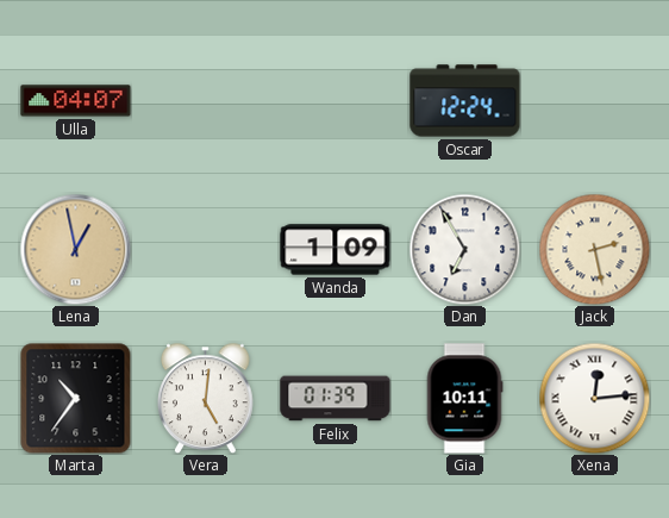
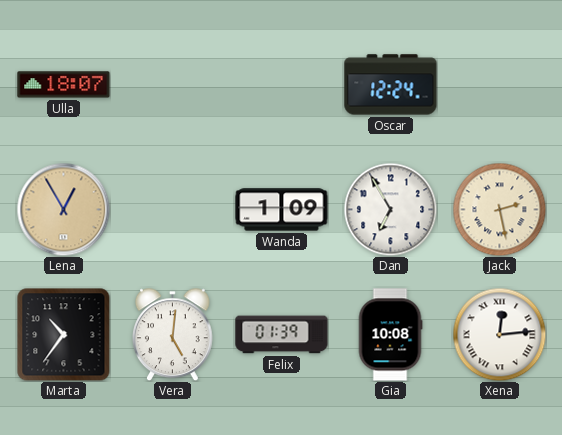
Ulla: 04:07 -> 18:07
Lena: 12:58 -> 12:55
Gia: 10:11 -> 10:08
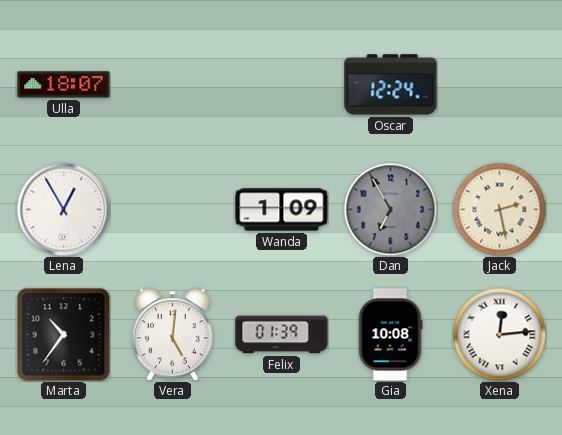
Lena dial: champagne -> white
Dan dial: white -> grey
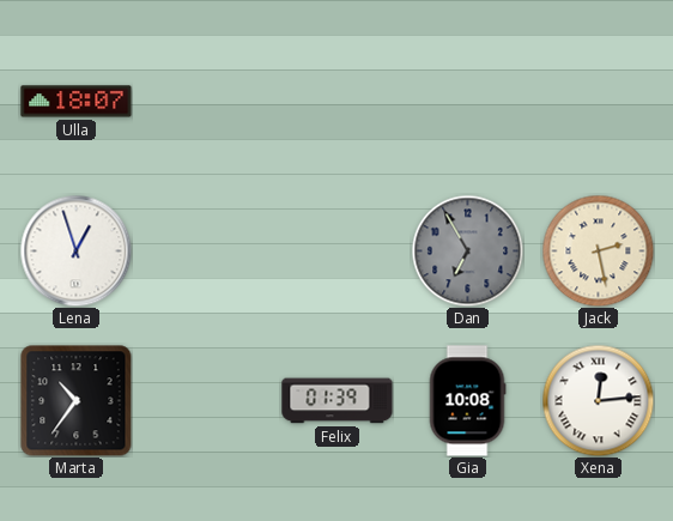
Oscar: 12:24 -> none
Lena: 12:55 -> 12:57
Wanda: 1:09 -> none
Vera: 5:01 -> none
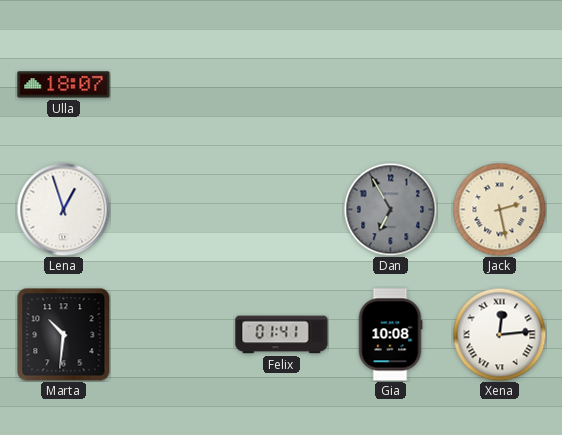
Marta: 10:36 -> 10:31
Felix: 01:39 -> 01:41
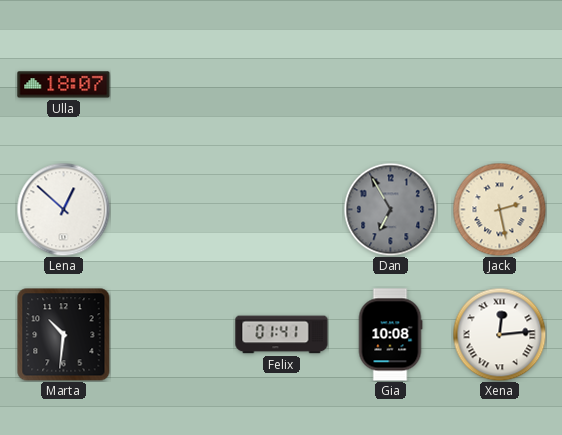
Lena: 12:57 -> 12:52
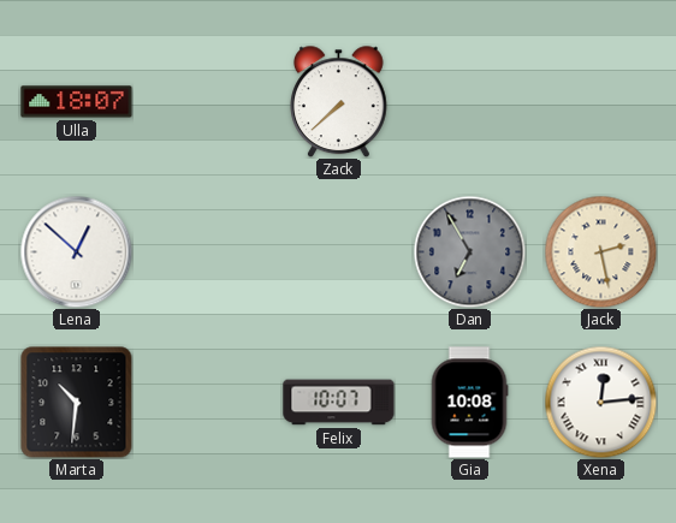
Zack: none -> 7:38
Felix: 01:41 -> 10:07
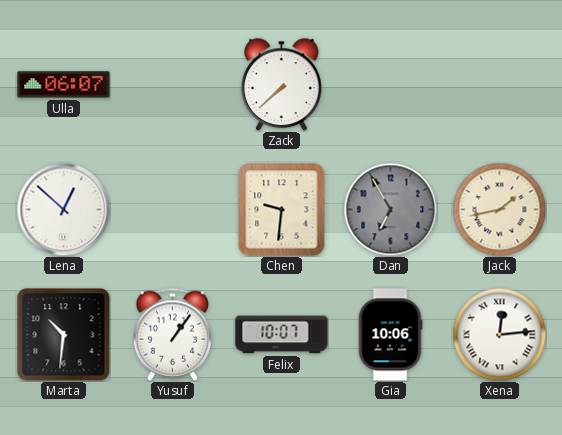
Ulla: 18:07 -> 06:07
Chen: none -> 9:31
Jack: 2:28 -> 1:43
Yusuf: none -> 1:06
Gia: 10:08 -> 10:06
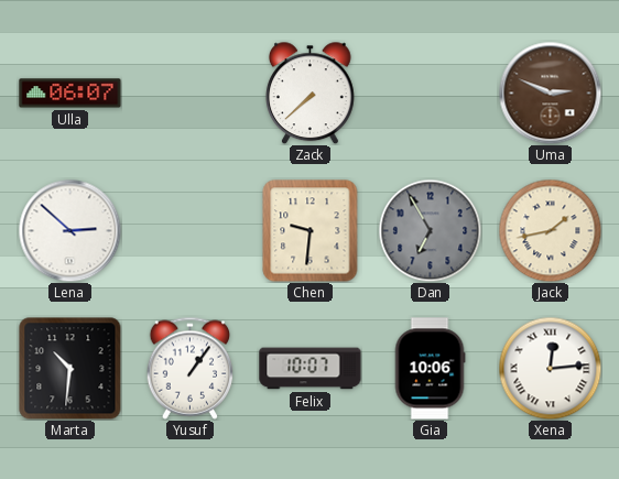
Uma: none -> 2:49
Lena: 12:52 -> 2:52
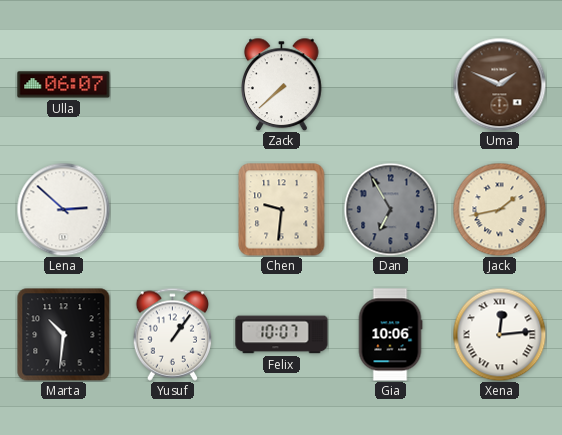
Uma: 2:49 -> 1:49
